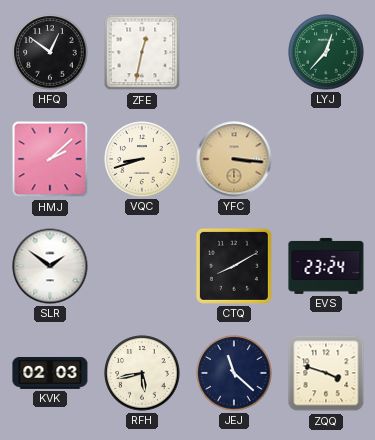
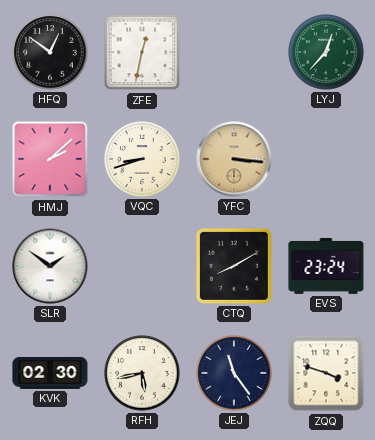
KVK: 02:03 -> 02:30
JEJ: 11:22 -> 11:24
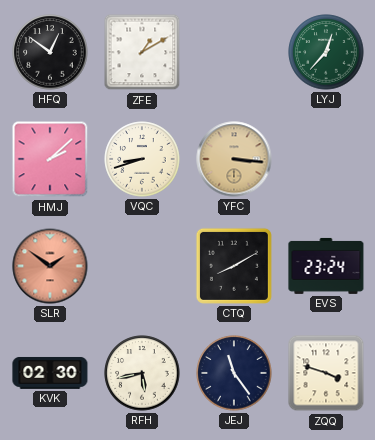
ZFE: 12:32 -> 1:10
SLR dial: white -> salmon
